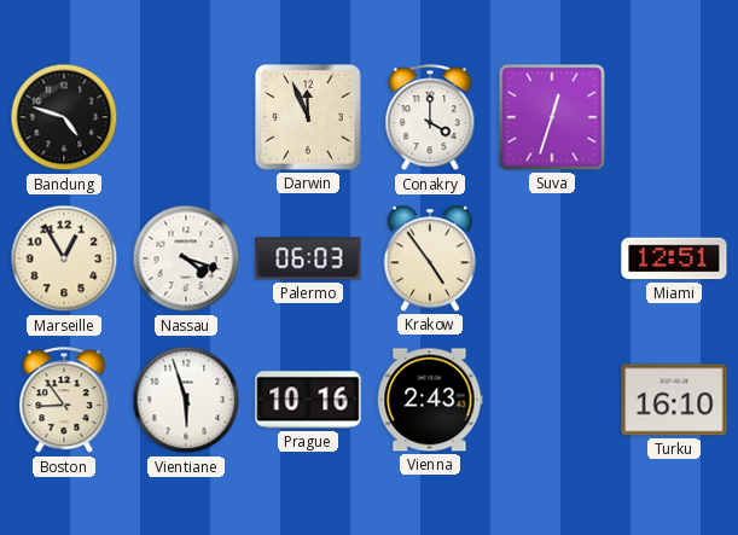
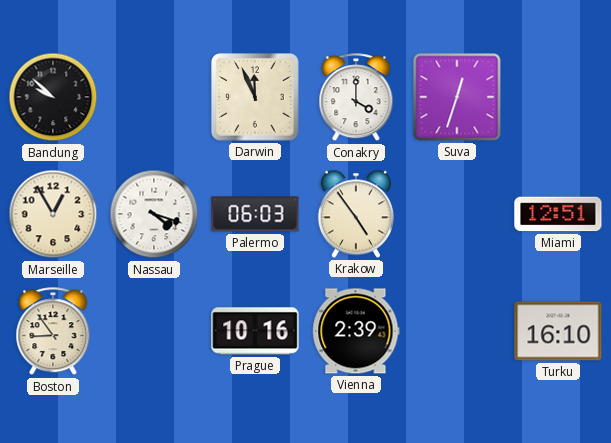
Bandung: 4:48 -> 9:52
Vientiane: 5:57 -> none
Vienna: 2:43 -> 2:39
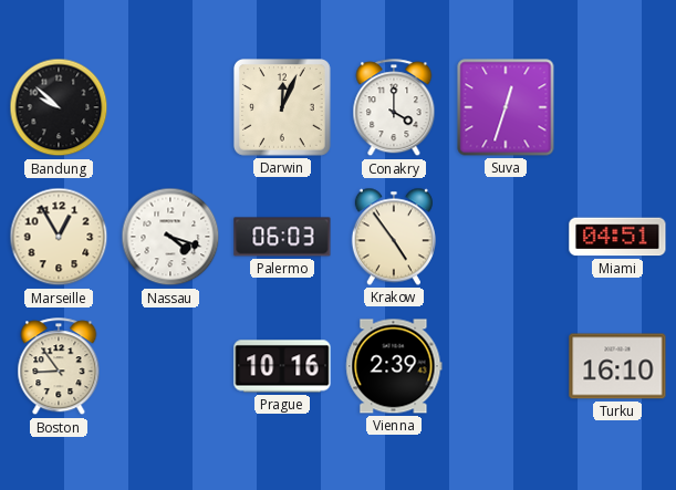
Darwin: 11:56 -> 12:04
Miami: 12:51 -> 04:51
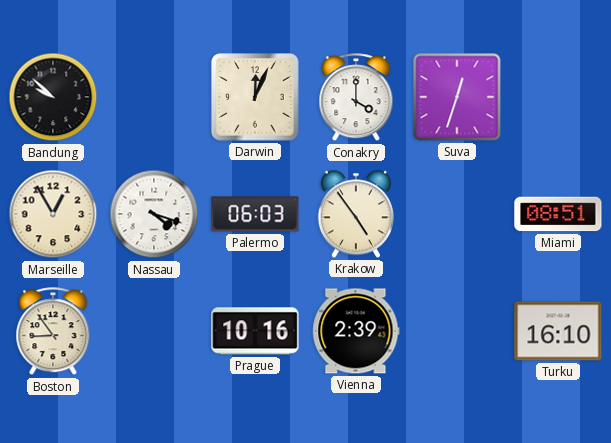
Miami: 04:51 -> 08:51
